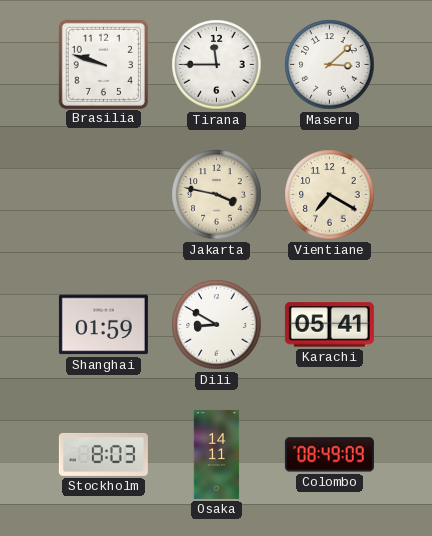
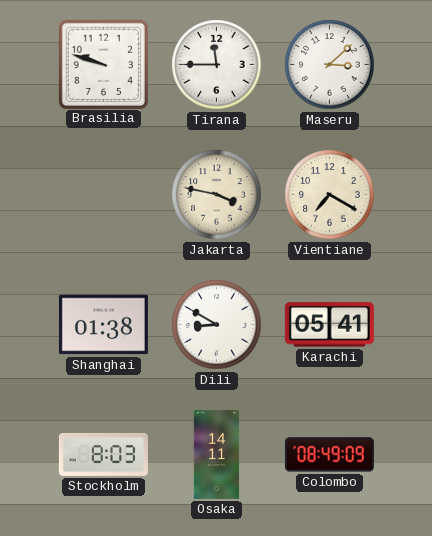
Shanghai: 01:59 -> 01:38
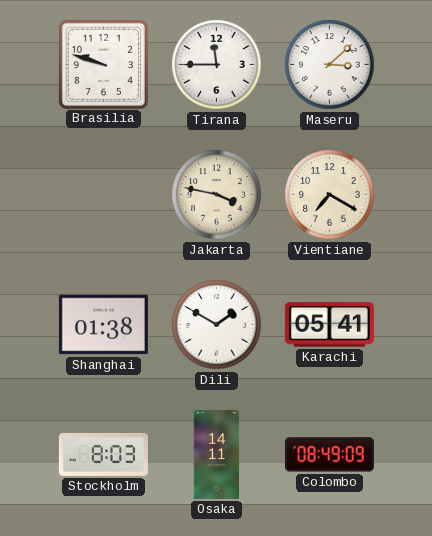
Dili: 8:50 -> 1:50
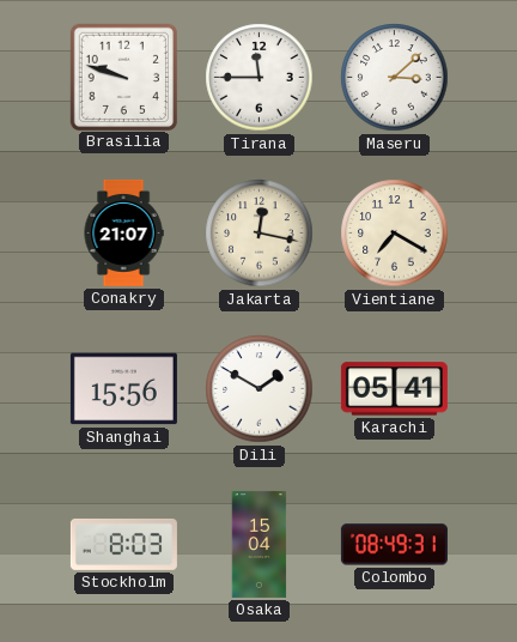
Conakry: none -> 21:07
Jakarta: 3:47 -> 12:17
Shanghai: 01:38 -> 15:56
Osaka: 14:11 -> 15:04
Colombo: 08:49:09 -> 08:49:31
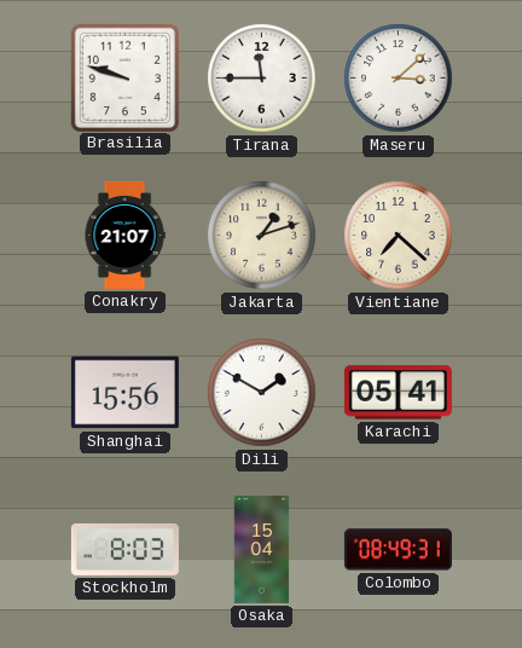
Jakarta: 12:17 -> 1:12
Vientiane: 7:20 -> 7:22
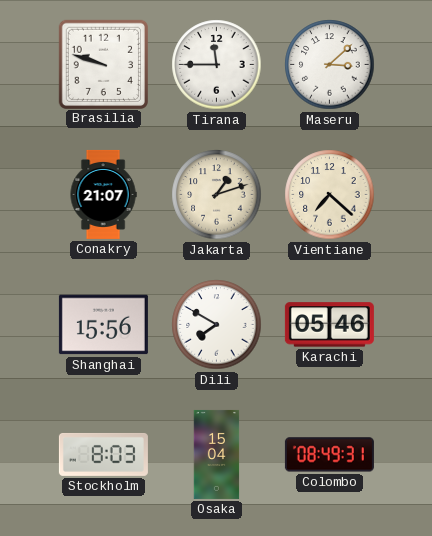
Dili: 1:50 -> 7:50
Karachi: 05:41 -> 05:46
